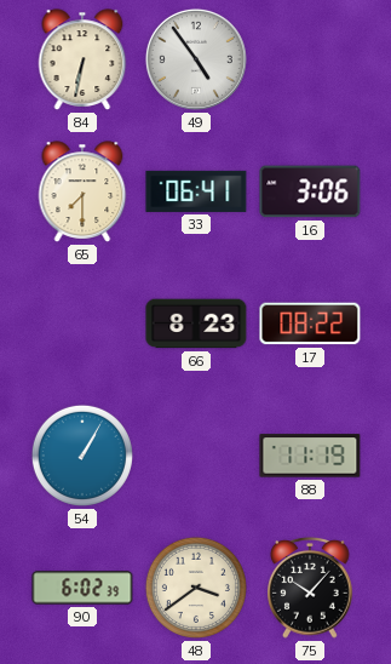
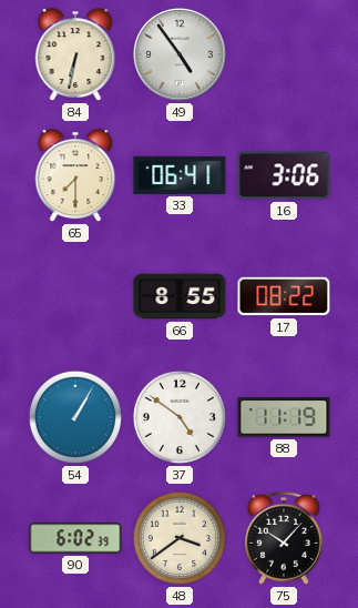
66: 8:23 -> 8:55
37: none -> 4:51
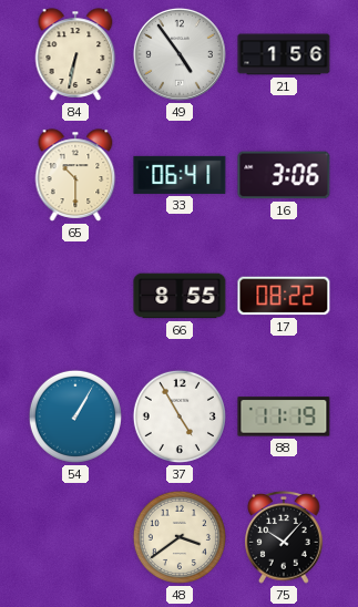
21: none -> 1:56
65: 7:30 -> 10:30
37: 4:51 -> 4:55
90: 6:02 -> none
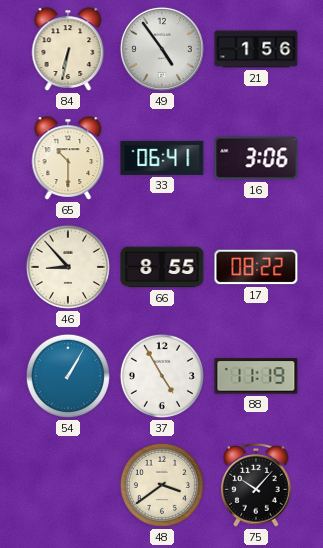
46: none -> 8:53
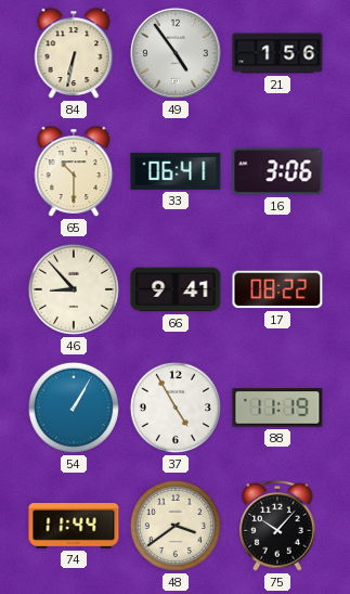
66: 8:55 -> 9:41
74: none -> 11:44
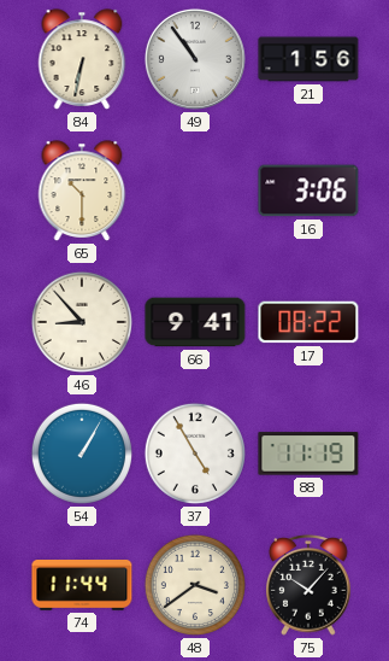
49: 4:54 -> 10:54
33: 06:41 -> none
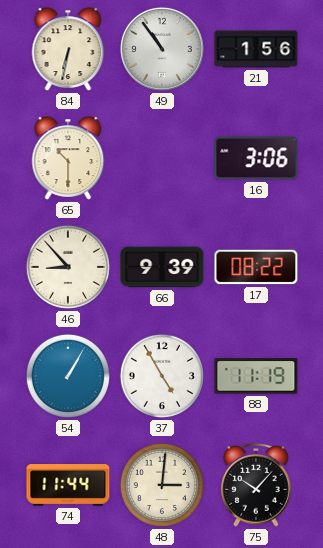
66: 9:41 -> 9:39
48: 3:39 -> 3:01
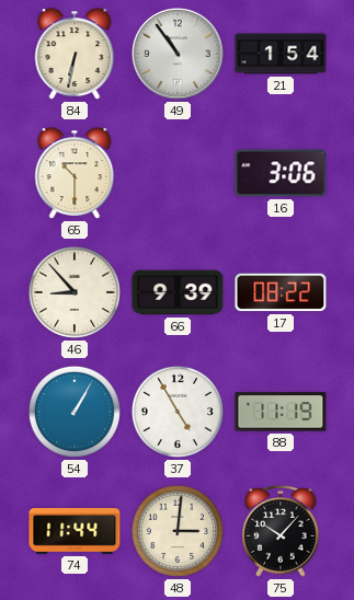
21: 1:56 -> 1:54
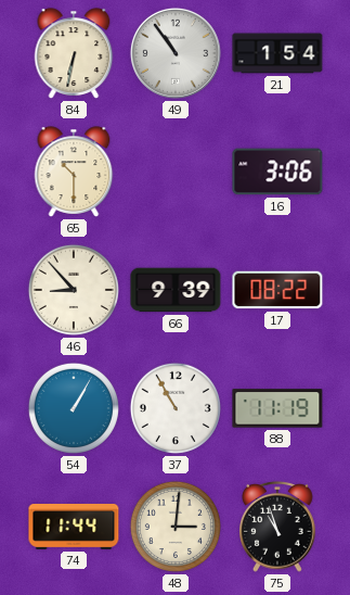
37: 4:55 -> 10:55
75: 10:07 -> 10:57
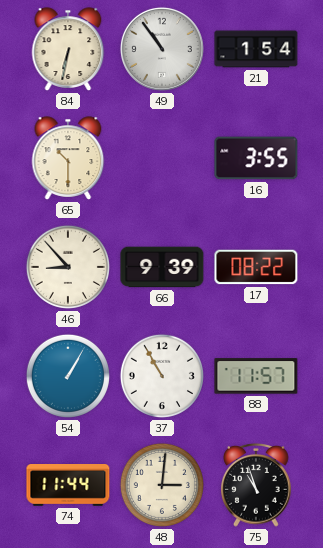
16: 3:06 -> 3:55
88: 11:19 -> 11:57
